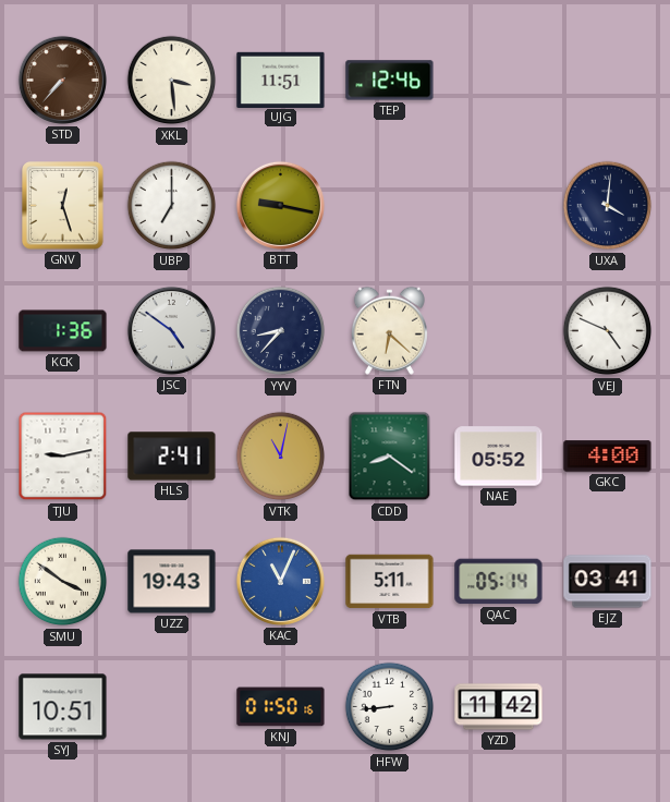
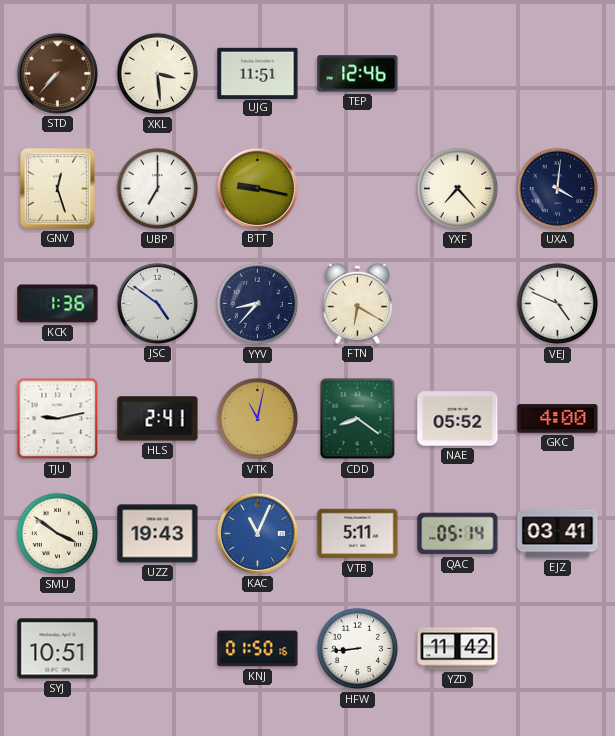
YXF: none -> 7:23
FTN: 6:22 -> 6:20
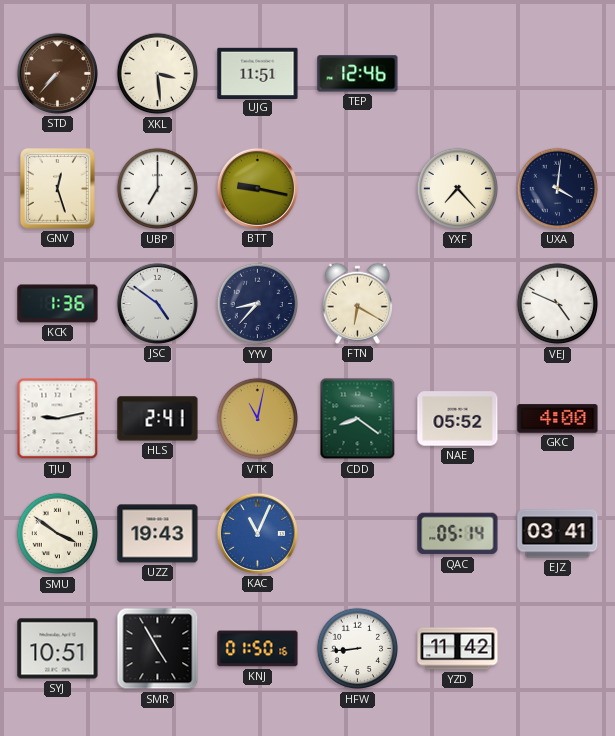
VTB: 5:11 -> none
SMR: none -> 4:55
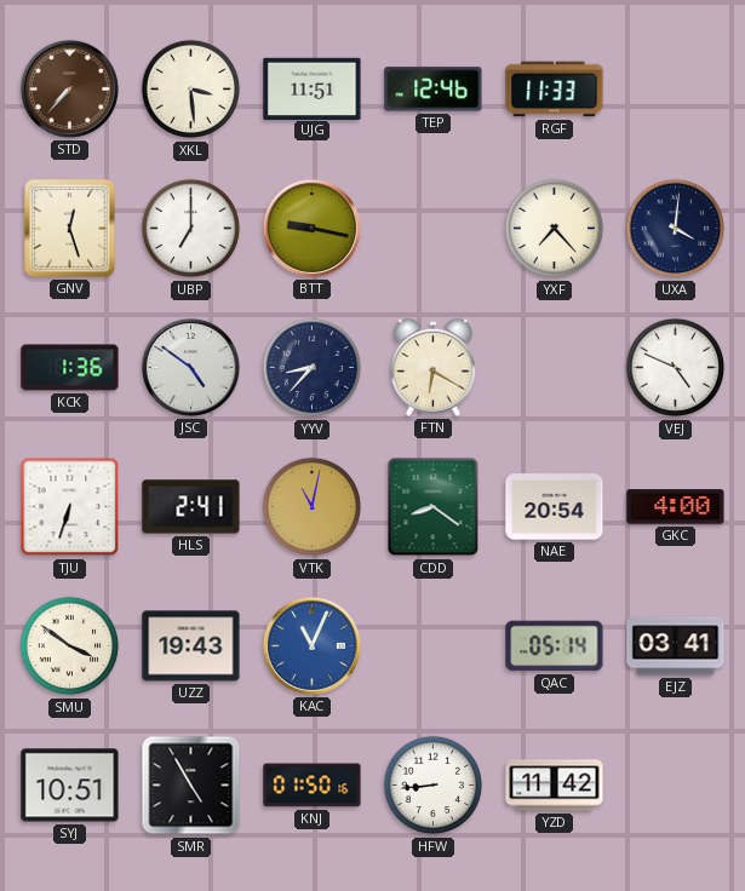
RGF: none -> 11:33
TJU: 9:13 -> 6:33
NAE: 05:52 -> 20:54
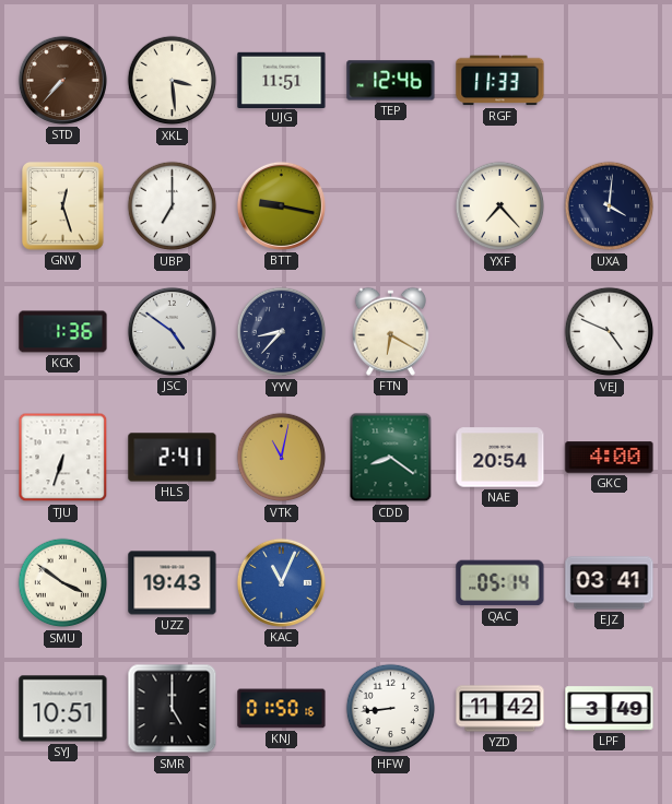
SMR: 4:55 -> 5:00
LPF: none -> 3:49
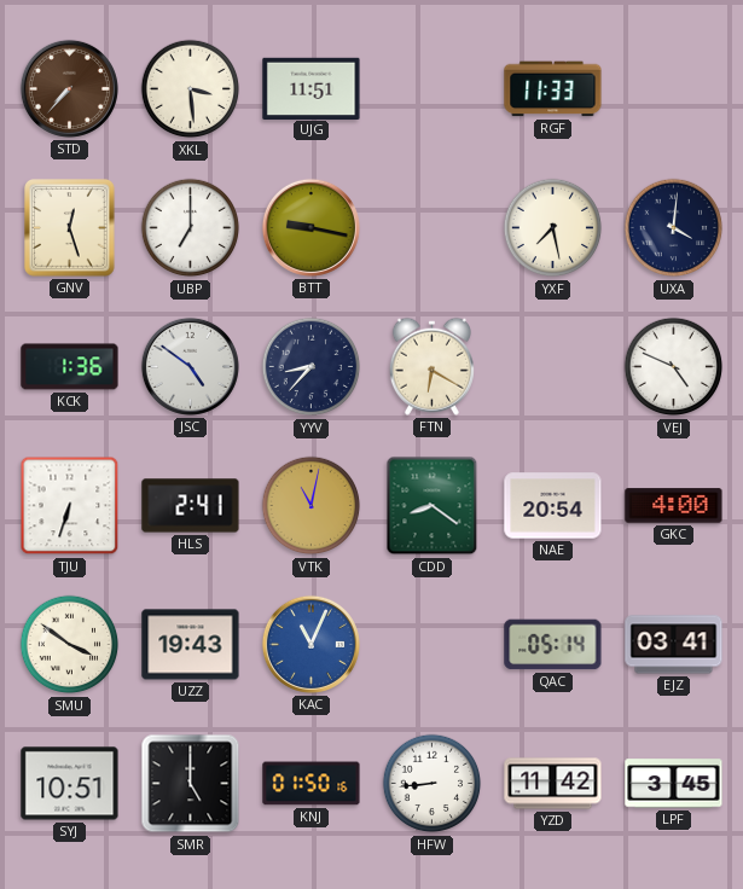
TEP: 12:46 -> none
YXF: 7:23 -> 7:28
LPF: 3:49 -> 3:45
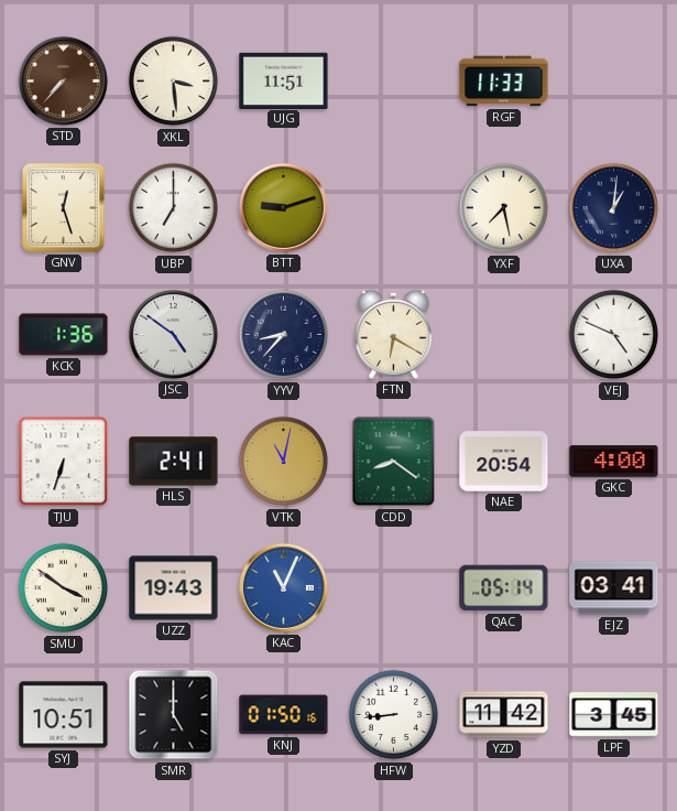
BTT: 9:17 -> 9:12
UXA: 4:01 -> 1:01
